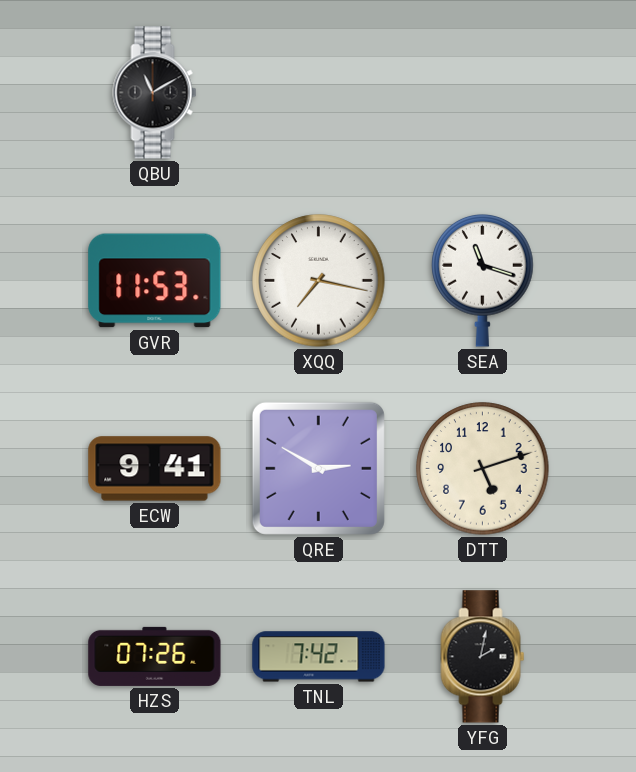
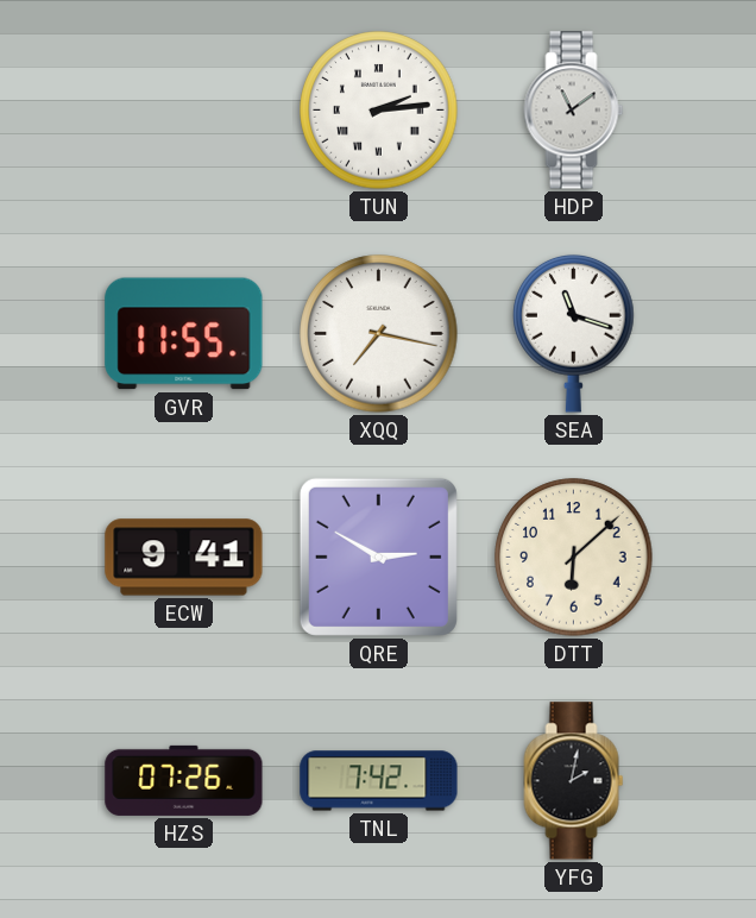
QBU: 11:10 -> none
TUN: none -> 2:14
HDP: none -> 11:09
GVR: 11:53 -> 11:55
DTT: 5:12 -> 6:08
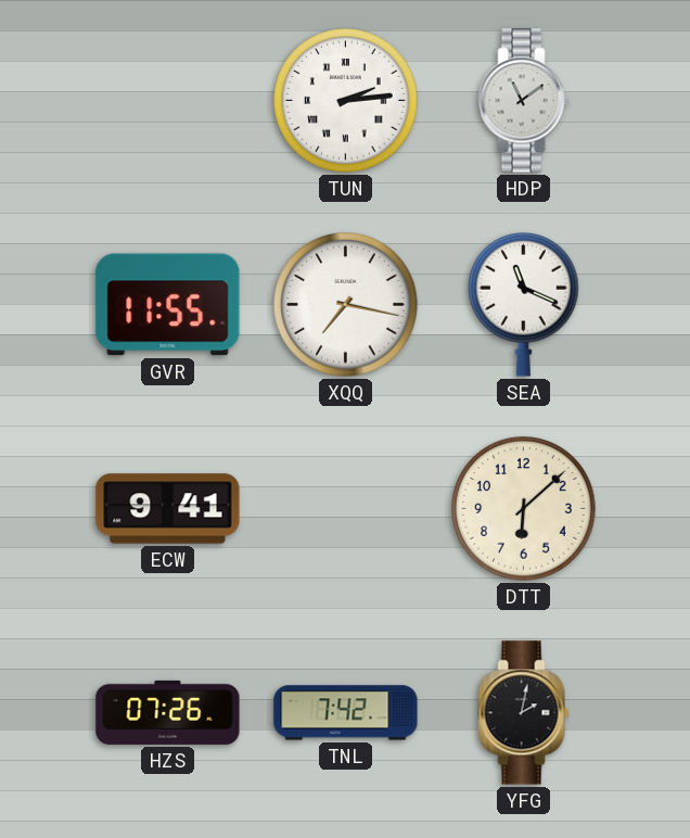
SEA: 11:18 -> 11:19
QRE: 2:50 -> none
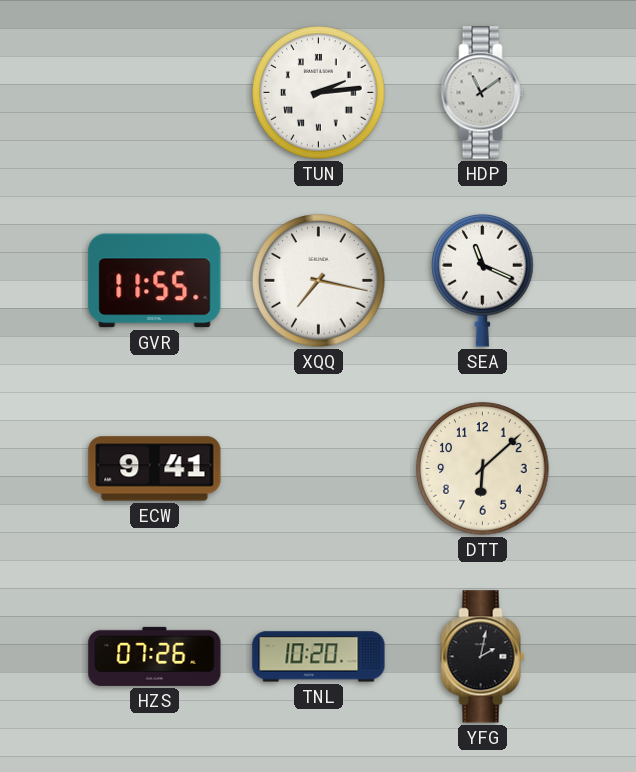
TNL: 7:42 -> 10:20
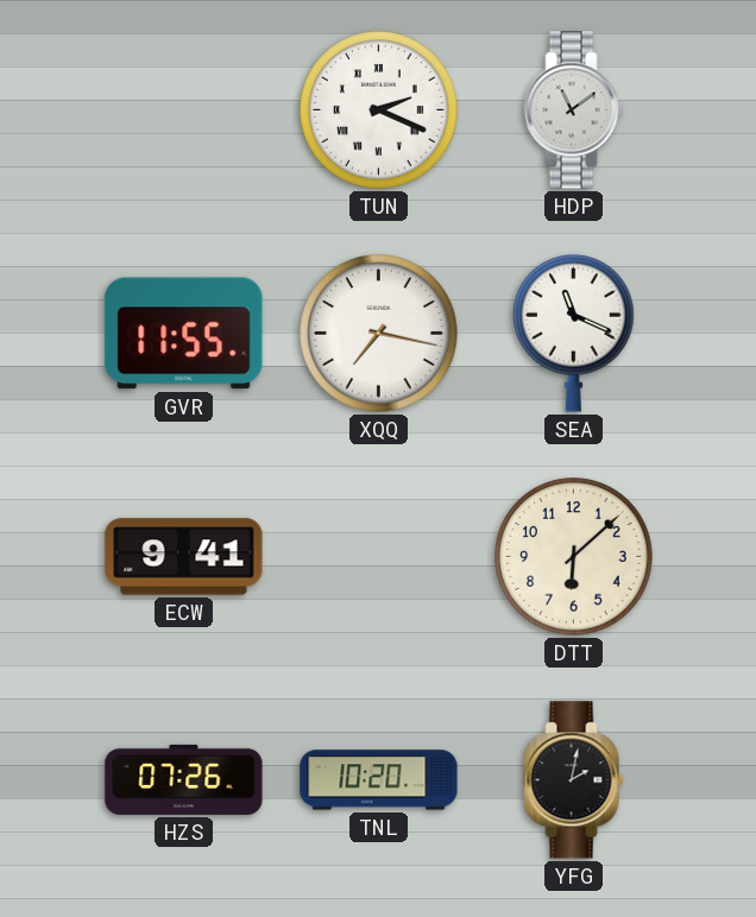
TUN: 2:14 -> 2:19
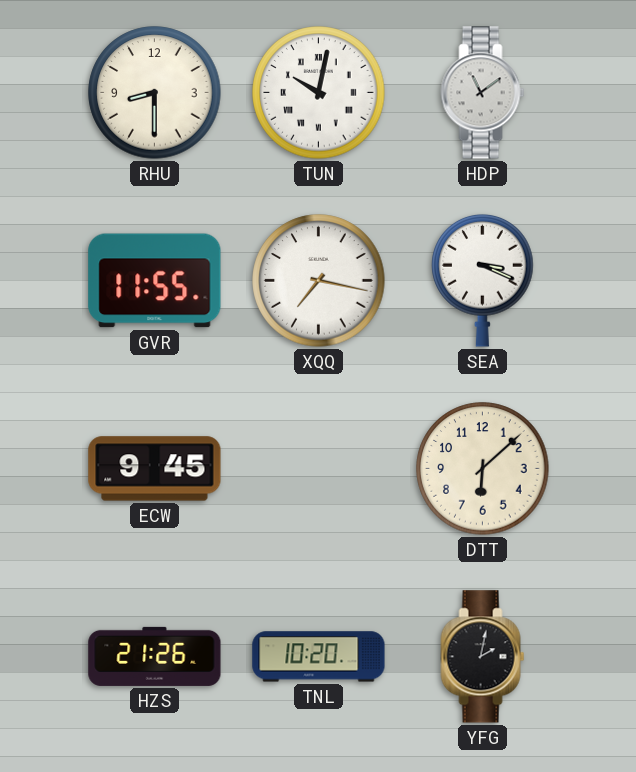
RHU: none -> 8:30
TUN: 2:19 -> 10:02
SEA: 11:19 -> 3:19
ECW: 9:41 -> 9:45
HZS: 07:26 -> 21:26
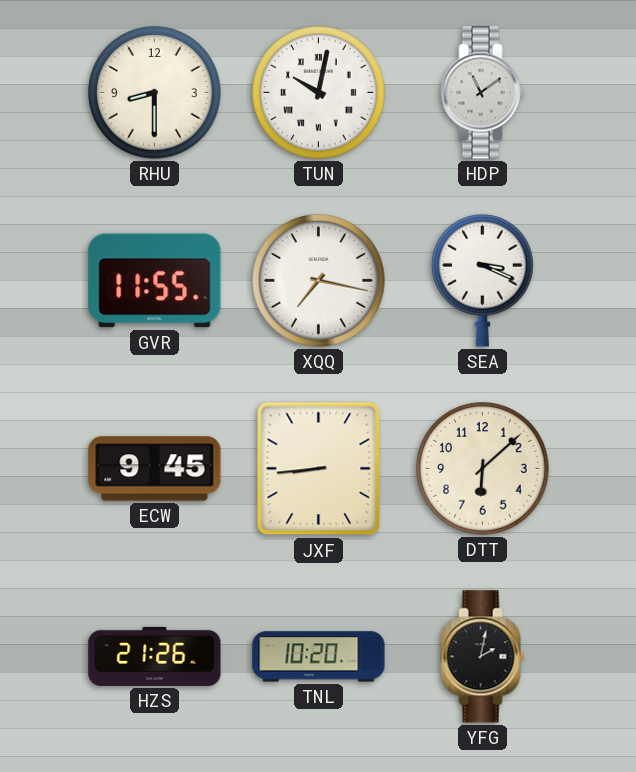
JXF: none -> 8:44
